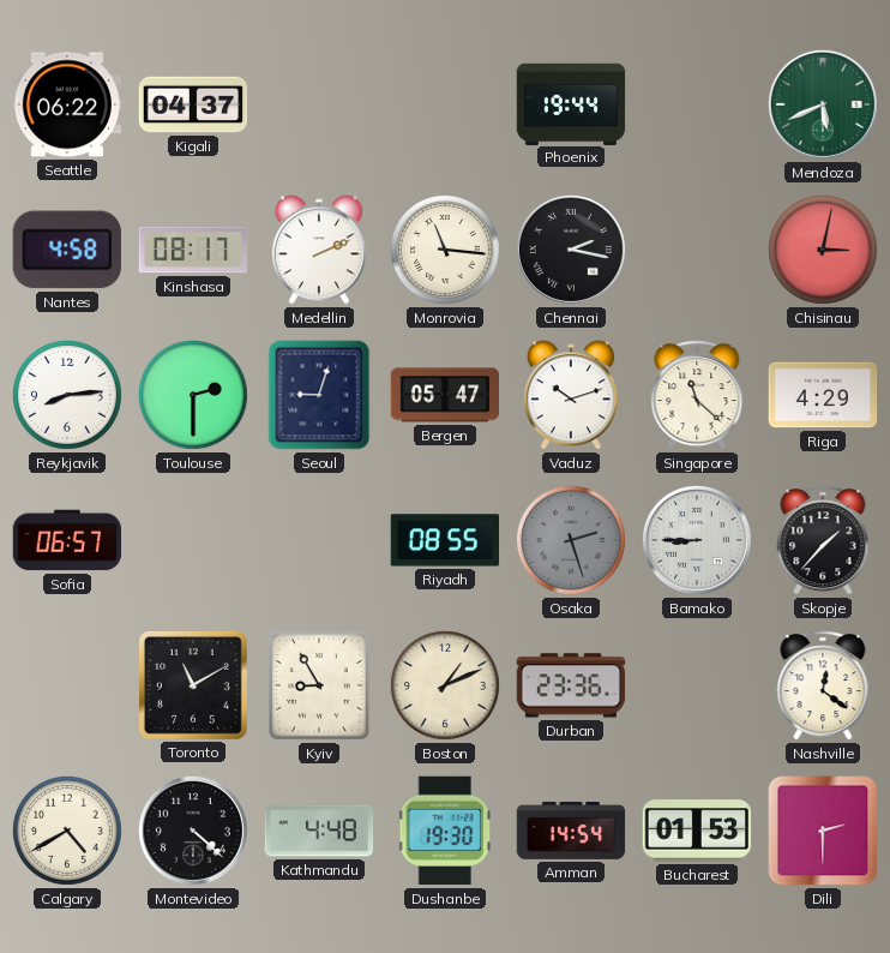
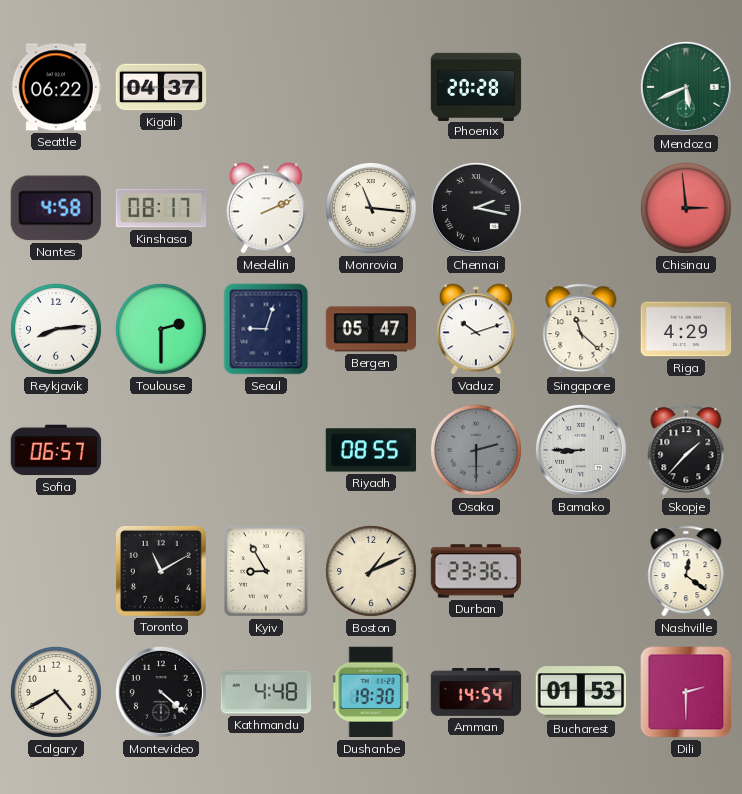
Phoenix: 19:44 -> 20:28
Chisinau: 3:02 -> 2:59
Osaka: 2:27 -> 2:30
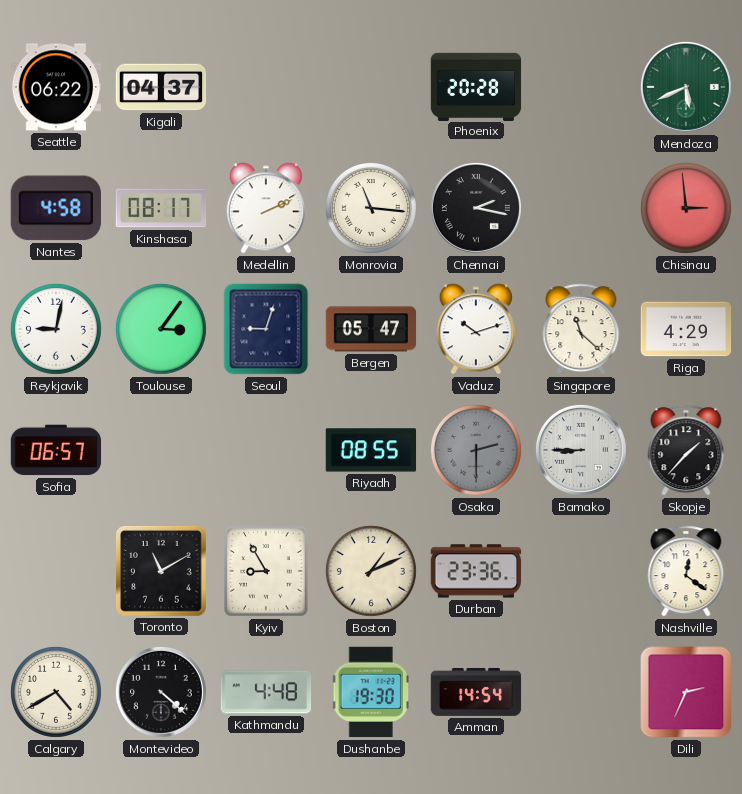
Reykjavik: 8:14 -> 9:02
Toulouse: 2:30 -> 3:06
Bucharest: 01:53 -> none
Dili: 2:30 -> 2:34
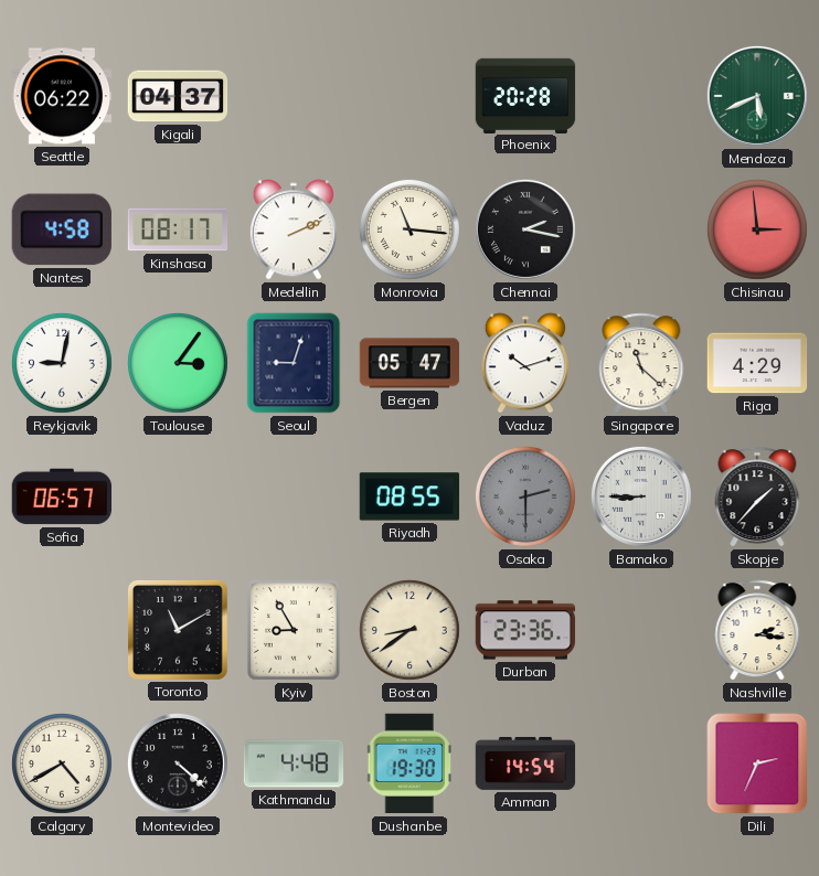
Boston: 1:11 -> 8:39
Nashville: 12:21 -> 2:16
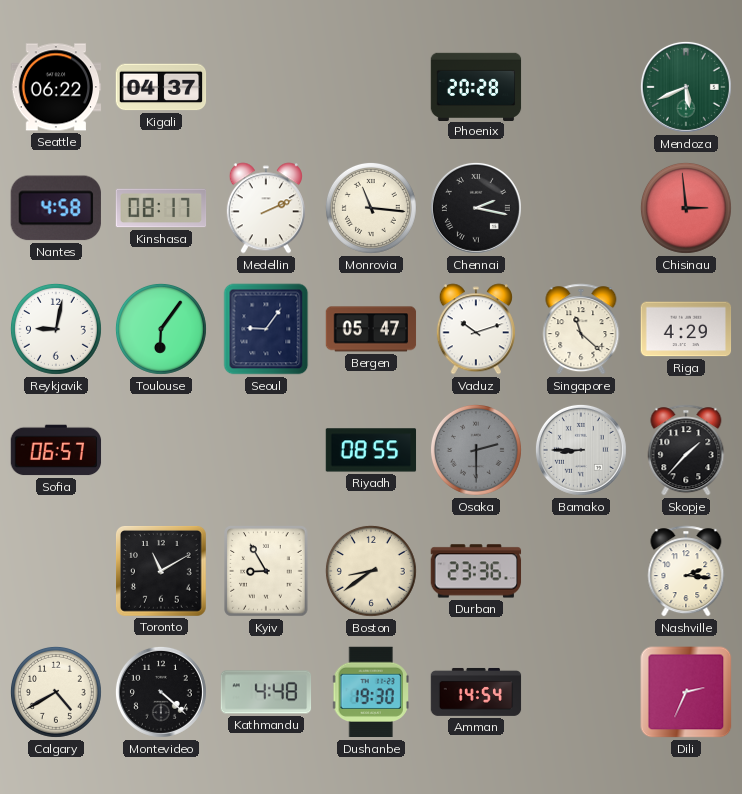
Toulouse: 3:06 -> 6:06
Seoul: 9:03 -> 9:06
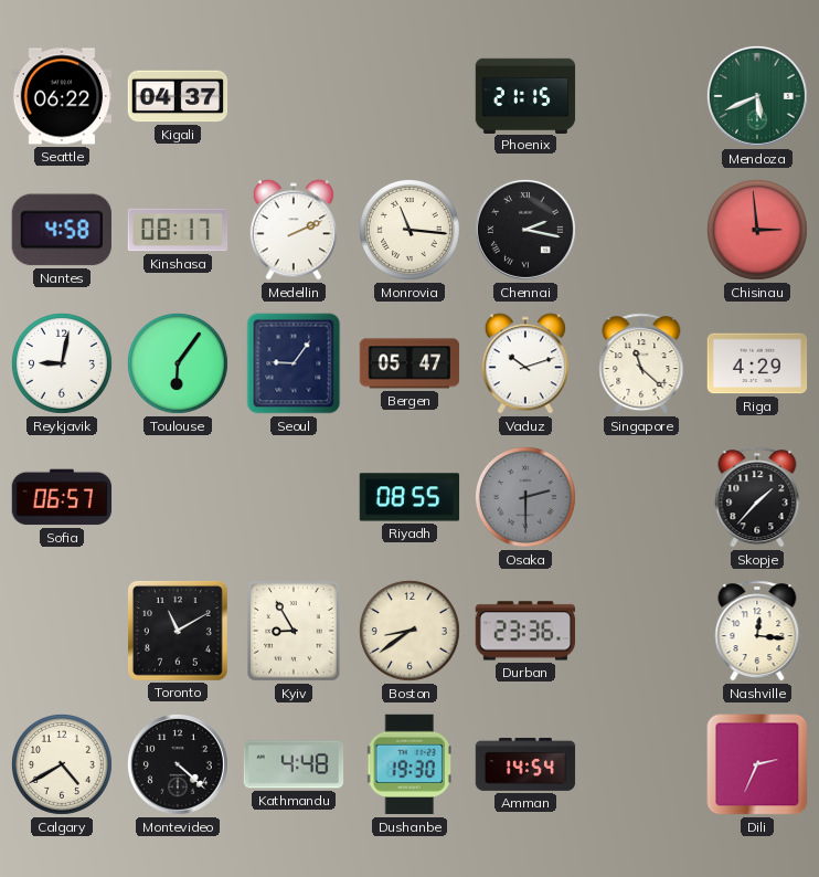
Phoenix: 20:28 -> 21:15
Bamako: 8:45 -> none
Nashville: 2:16 -> 12:16
